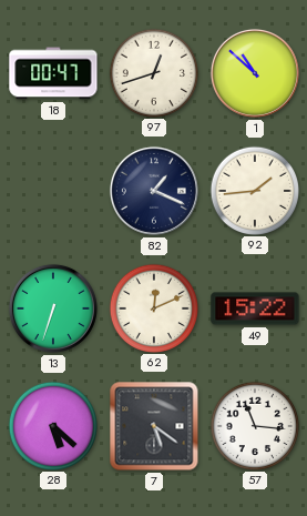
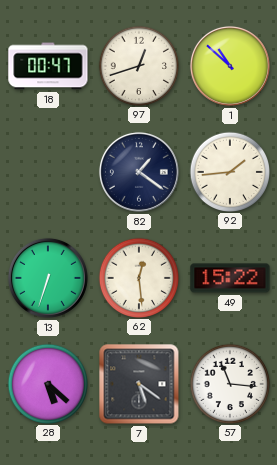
82: 1:19 -> 1:21
62: 12:11 -> 12:29
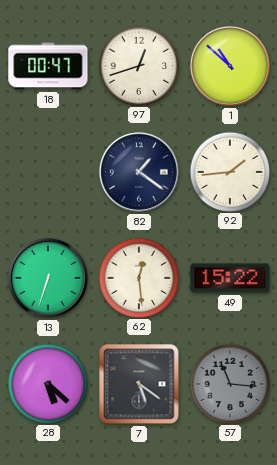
57 dial: white -> grey
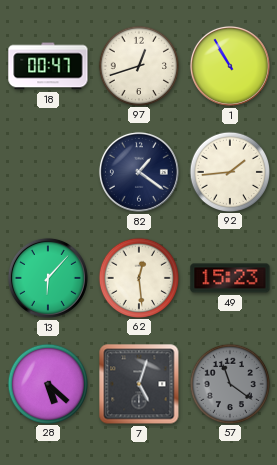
1: 10:52 -> 10:55
13: 6:33 -> 6:07
49: 15:22 -> 15:23
7: 5:21 -> 5:03
57: 11:16 -> 11:21
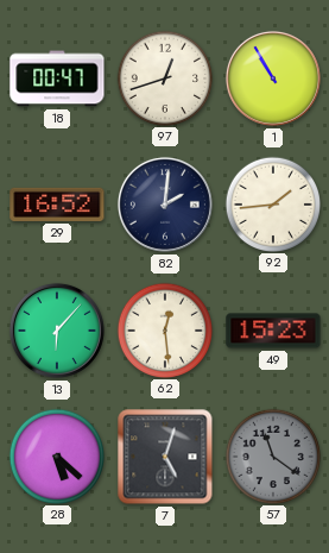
29: none -> 16:52
82: 1:21 -> 2:01
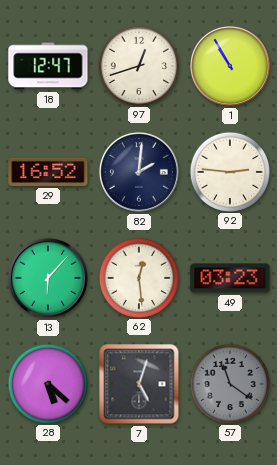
18: 00:47 -> 12:47
92: 1:44 -> 2:46
49: 15:23 -> 03:23
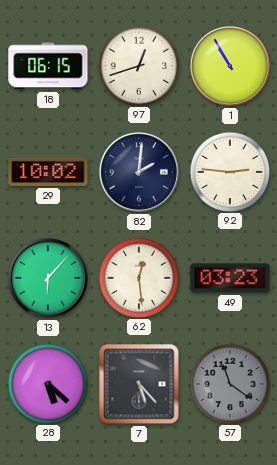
18: 12:47 -> 06:15
29: 16:52 -> 10:02
7: 5:03 -> 5:23
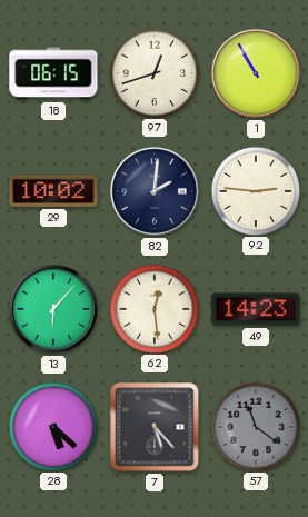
49: 03:23 -> 14:23
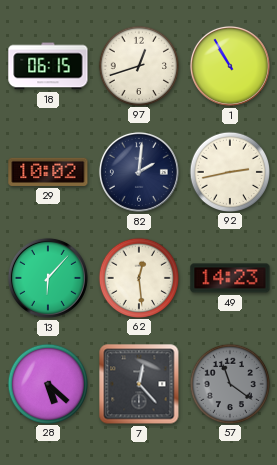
92: 2:46 -> 2:43
7: 5:23 -> 12:23
